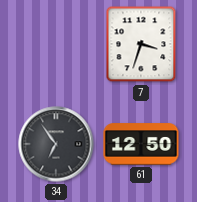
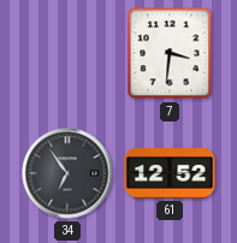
7: 3:33 -> 3:31
61: 12:50 -> 12:52
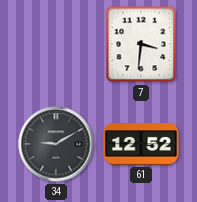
34: 6:54 -> 9:10
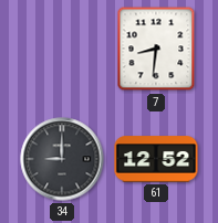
7: 3:31 -> 8:31
34: 9:10 -> 9:00
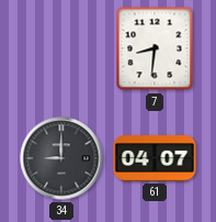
61: 12:52 -> 04:07
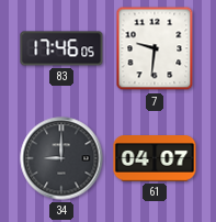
83: none -> 17:46
7: 8:31 -> 9:31
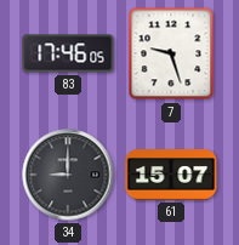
7: 9:31 -> 9:27
61: 04:07 -> 15:07
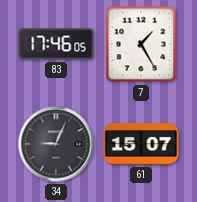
7: 9:27 -> 1:25
34: 9:00 -> 9:04
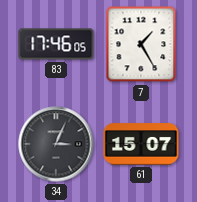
34: 9:04 -> 3:04
